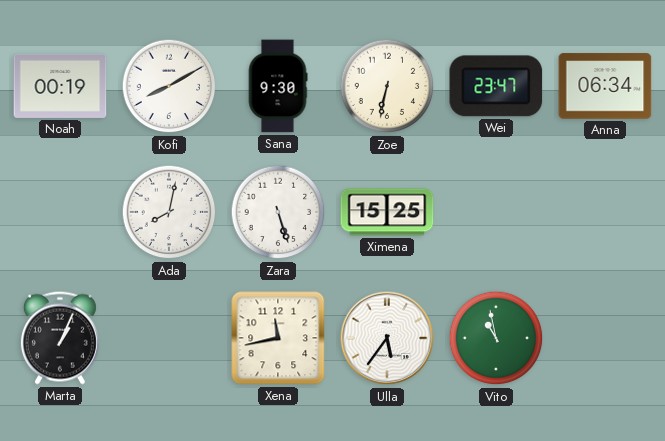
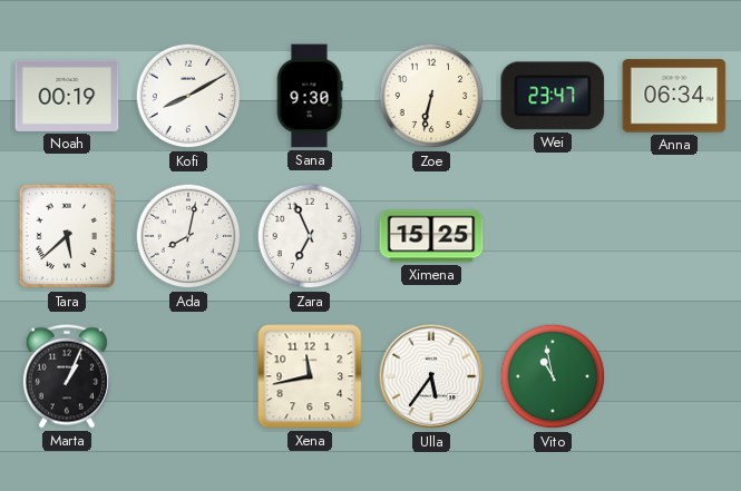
Tara: none -> 5:38
Zara: 5:27 -> 6:56
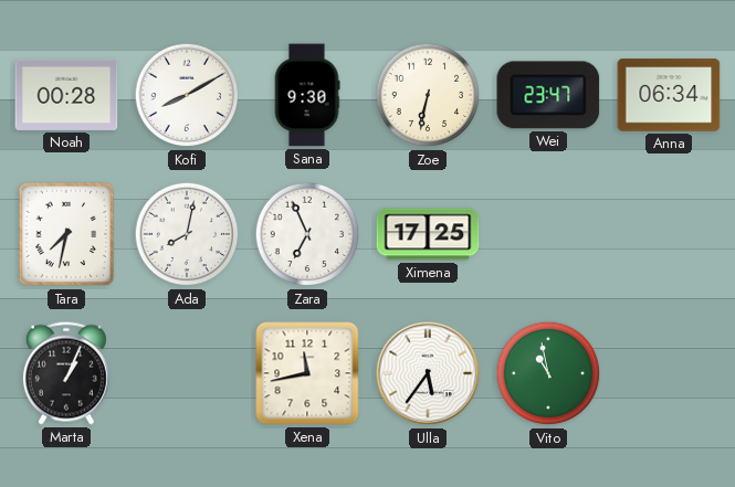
Noah: 00:19 -> 00:28
Tara: 5:38 -> 7:32
Ximena: 15:25 -> 17:25
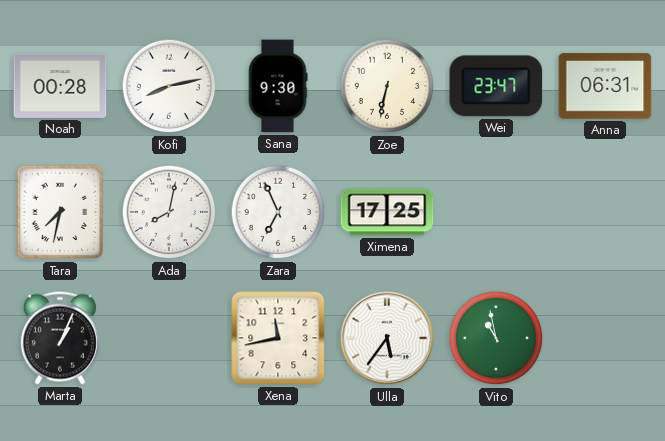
Kofi: 8:10 -> 8:13
Anna: 06:34 -> 06:31
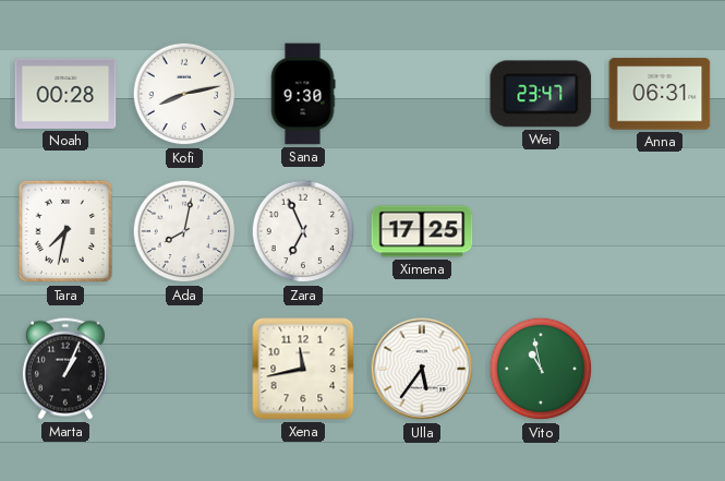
Zoe: 6:32 -> none
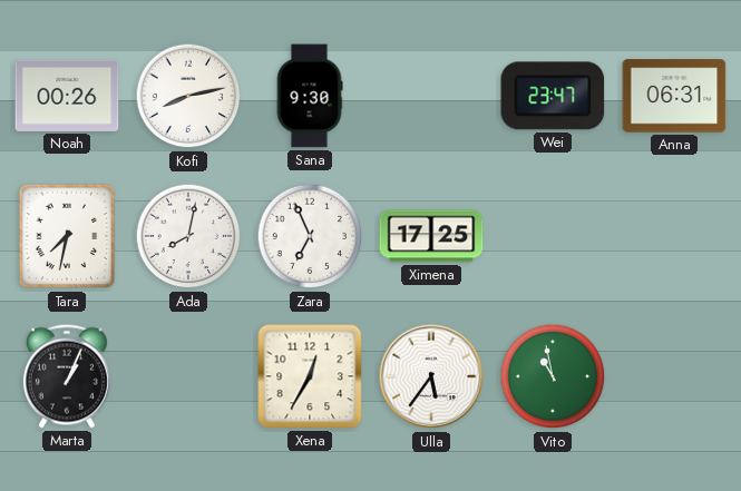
Noah: 00:28 -> 00:26
Xena: 11:43 -> 12:35
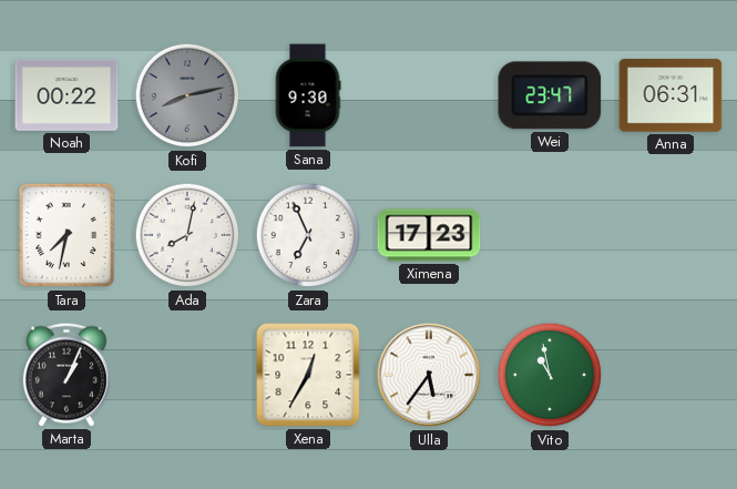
Noah: 00:26 -> 00:22
Kofi dial: white -> grey
Ximena: 17:25 -> 17:23
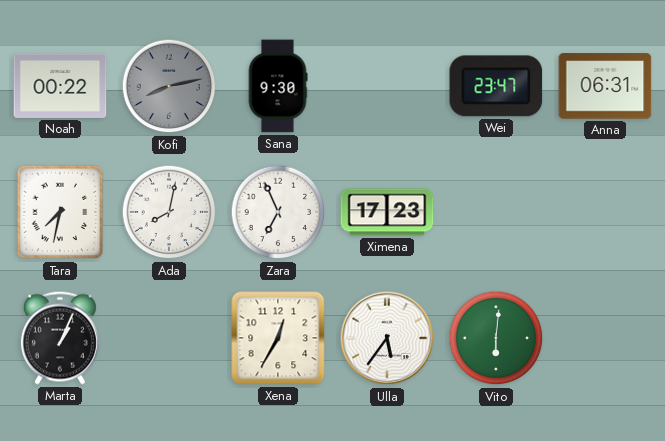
Vito: 10:58 -> 6:01
